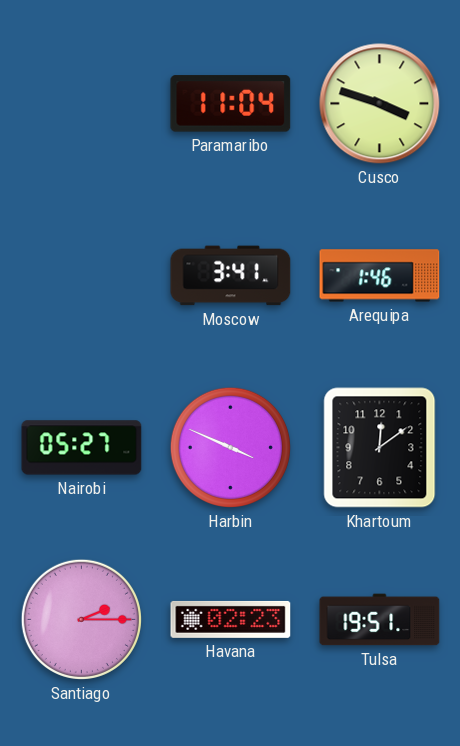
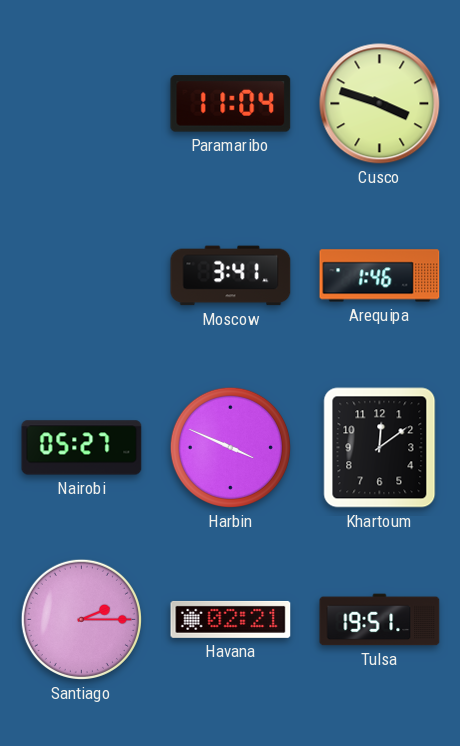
Havana: 02:23 -> 02:21
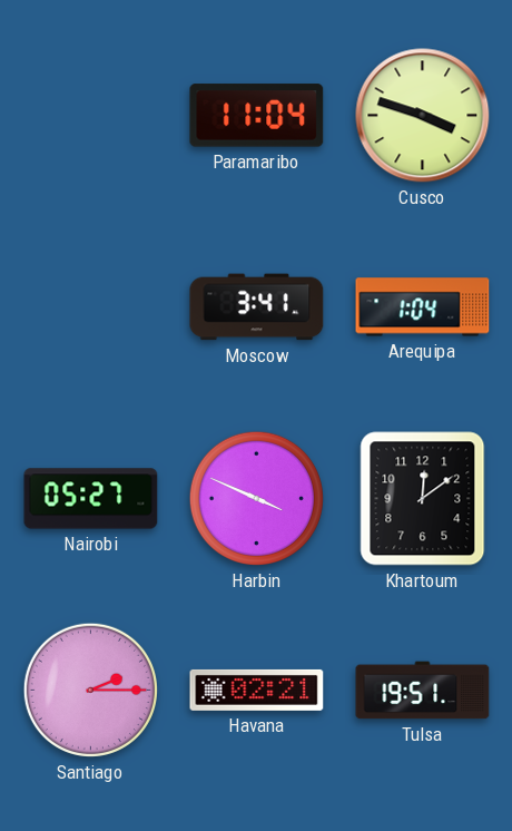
Arequipa: 1:46 -> 1:04
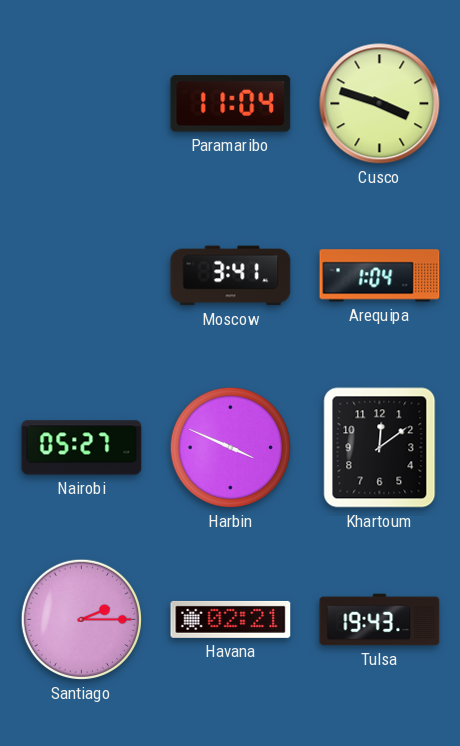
Tulsa: 19:51 -> 19:43
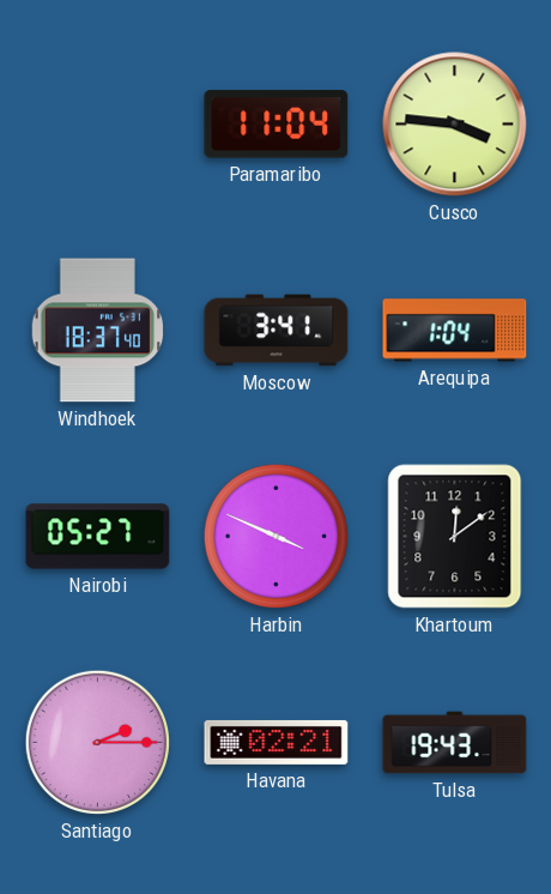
Cusco: 3:48 -> 3:46
Windhoek: none -> 18:37
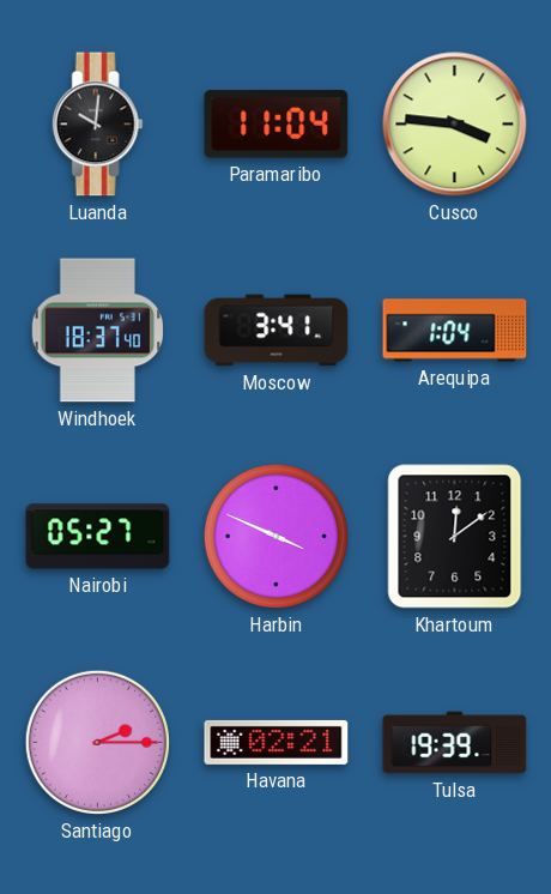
Luanda: none -> 10:01
Tulsa: 19:43 -> 19:39
